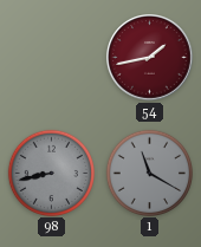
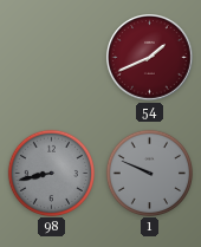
54: 1:43 -> 1:41
1: 11:20 -> 9:49
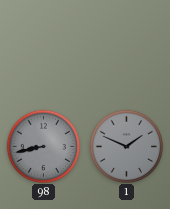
54: 1:41 -> none
1: 9:49 -> 1:49
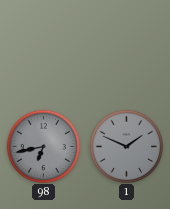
98: 8:43 -> 6:43
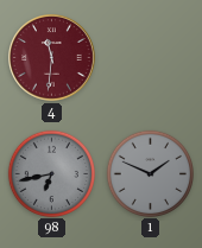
4: none -> 11:31
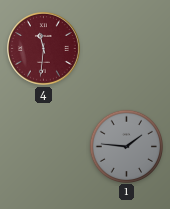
98: 6:43 -> none
1: 1:49 -> 1:46
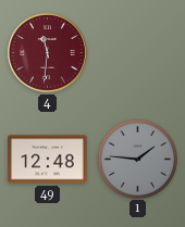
49: none -> 12:48
